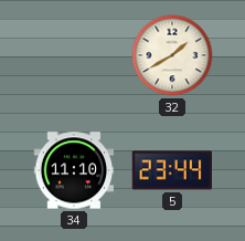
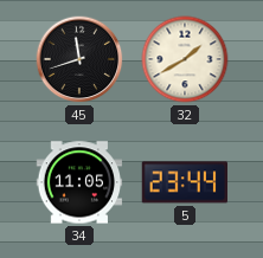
45: none -> 11:42
34: 11:10 -> 11:05
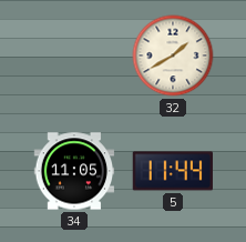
45: 11:42 -> none
5: 23:44 -> 11:44
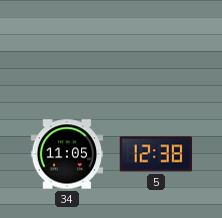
32: 1:40 -> none
5: 11:44 -> 12:38
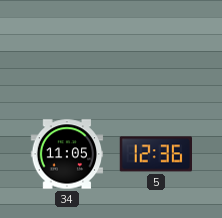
5: 12:38 -> 12:36
